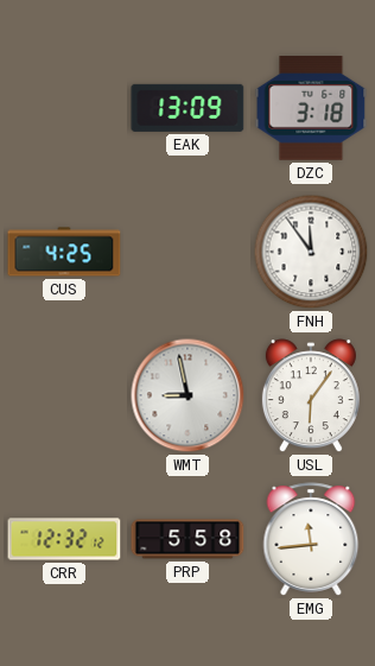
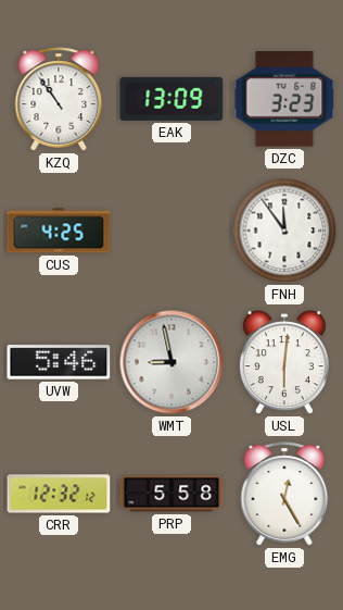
KZQ: none -> 10:54
DZC: 3:18 -> 3:23
UVW: none -> 5:46
USL: 6:06 -> 6:01
EMG: 11:44 -> 12:25
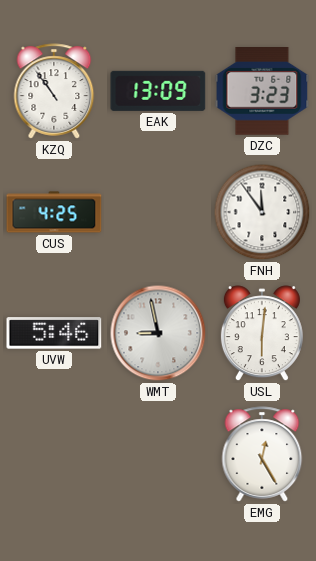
CRR: 12:32 -> none
PRP: 5:58 -> none
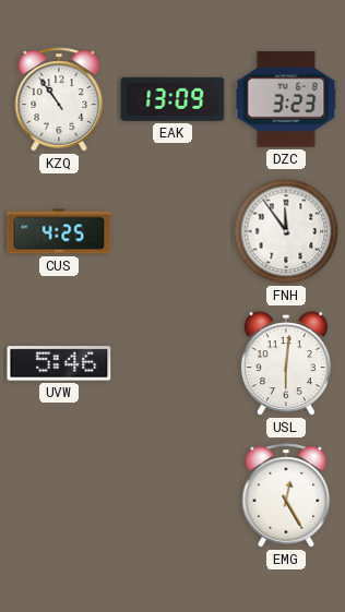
WMT: 8:58 -> none
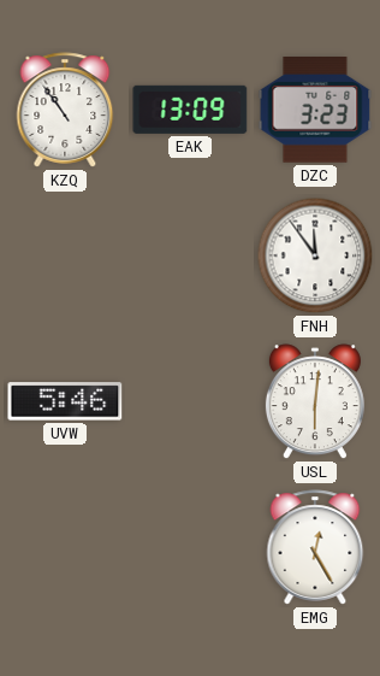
CUS: 4:25 -> none
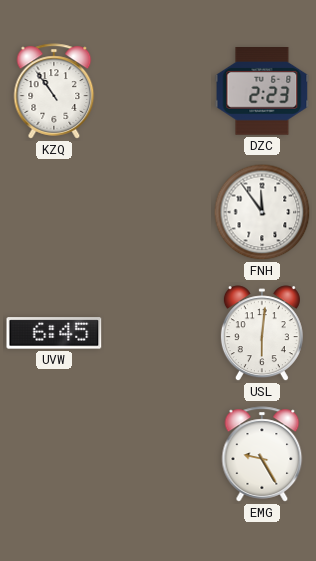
EAK: 13:09 -> none
DZC: 3:23 -> 2:23
UVW: 5:46 -> 6:45
EMG: 12:25 -> 9:25
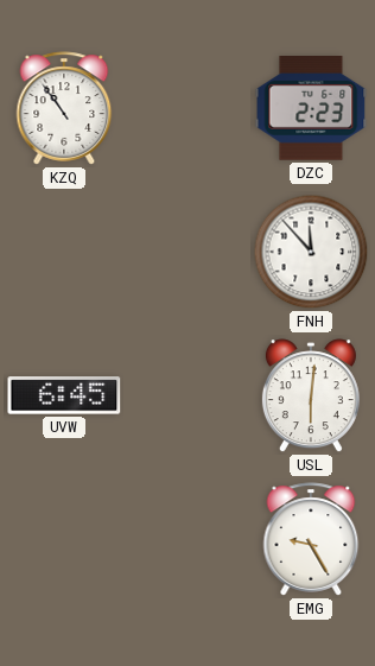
FNH: 11:54 -> 11:53
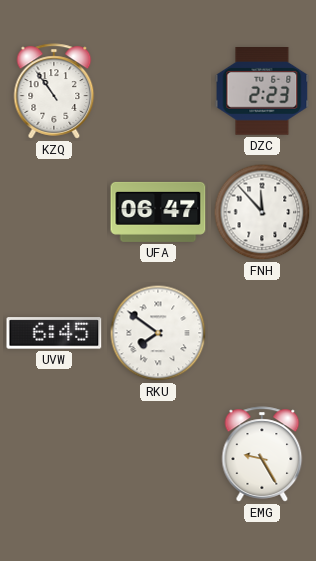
UFA: none -> 06:47
RKU: none -> 7:51
USL: 6:01 -> none
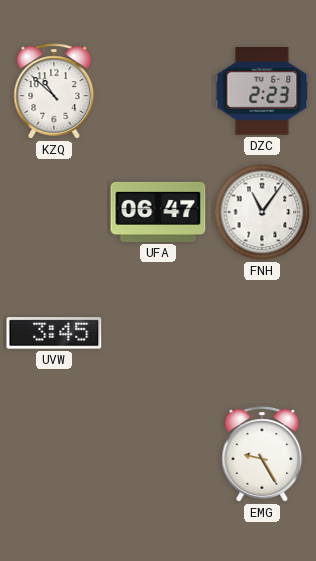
KZQ: 10:54 -> 10:52
FNH: 11:53 -> 11:06
UVW: 6:45 -> 3:45
RKU: 7:51 -> none
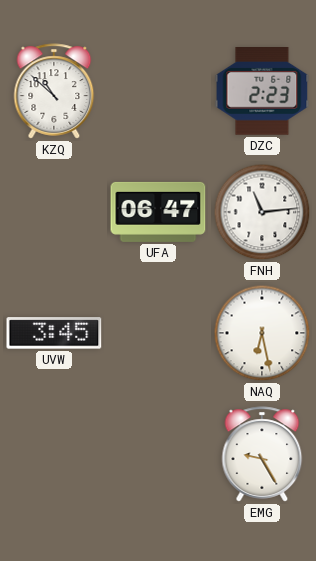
FNH: 11:06 -> 11:14
NAQ: none -> 6:28
